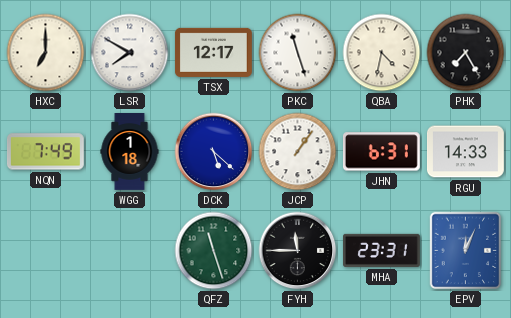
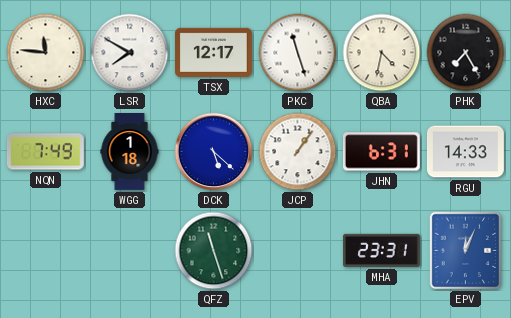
HXC: 7:00 -> 11:46
FYH: 11:45 -> none
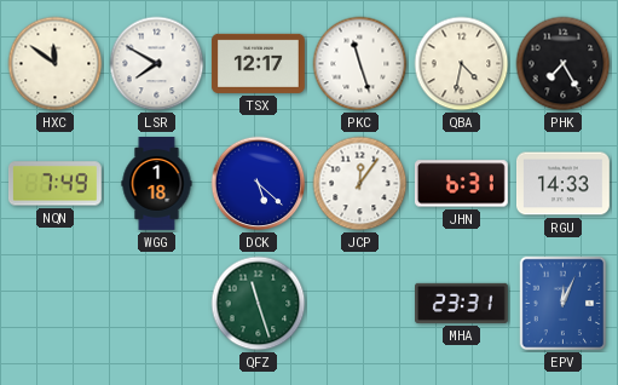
HXC: 11:46 -> 11:51
JCP: 1:06 -> 12:06
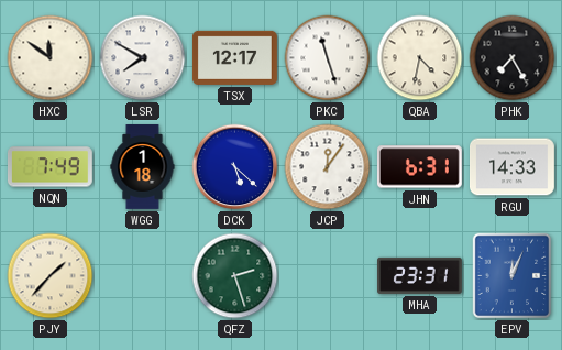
PJY: none -> 1:37
QFZ: 11:27 -> 2:27
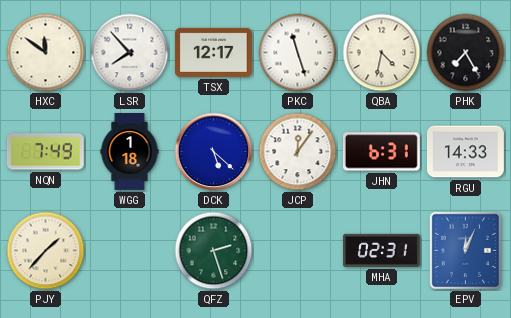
LSR: 7:50 -> 7:53
MHA: 23:31 -> 02:31
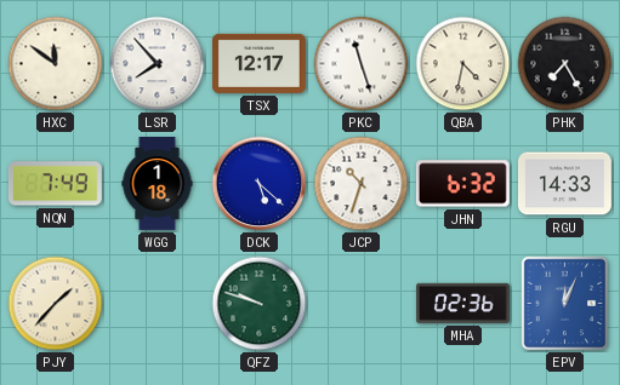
JCP: 12:06 -> 10:33
JHN: 6:31 -> 6:32
QFZ: 2:27 -> 9:48
MHA: 02:31 -> 02:36
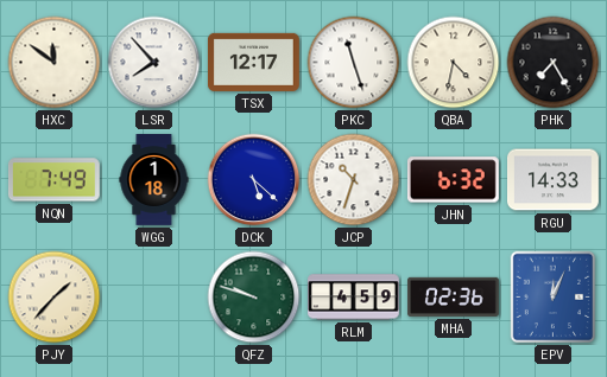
RLM: none -> 4:59
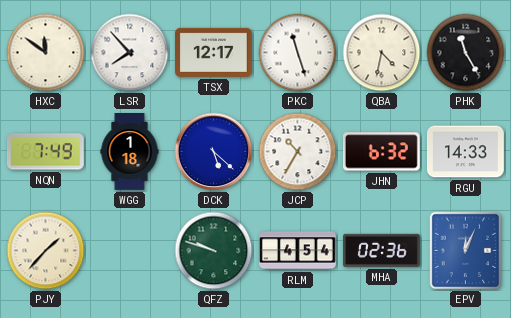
PHK: 7:25 -> 11:25
JCP: 10:33 -> 10:35
RLM: 4:59 -> 4:54
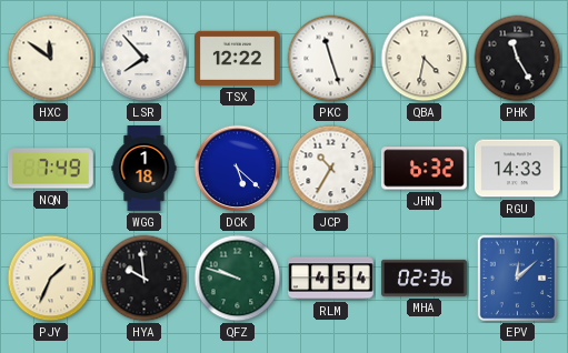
TSX: 12:17 -> 12:22
PJY: 1:37 -> 1:34
HYA: none -> 9:59
EPV: 12:04 -> 12:08
